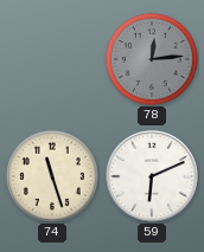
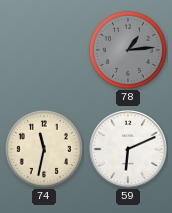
78: 12:14 -> 1:14
74: 11:27 -> 11:32
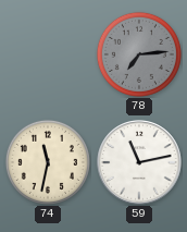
78: 1:14 -> 7:14
59: 6:11 -> 11:13
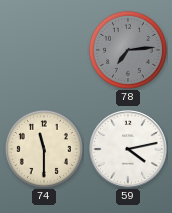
74: 11:32 -> 11:30
59: 11:13 -> 4:13
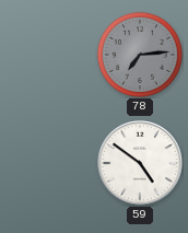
74: 11:30 -> none
59: 4:13 -> 4:51
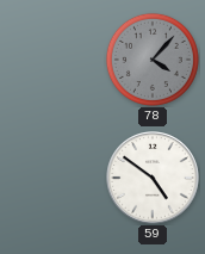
78: 7:14 -> 4:07
